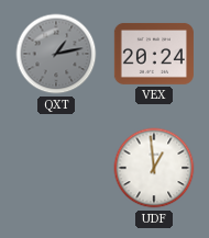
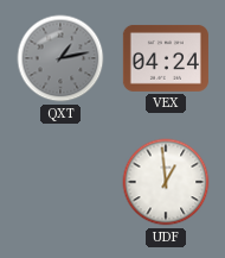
VEX: 20:24 -> 04:24
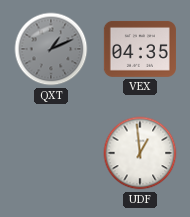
QXT: 1:13 -> 1:11
VEX: 04:24 -> 04:35
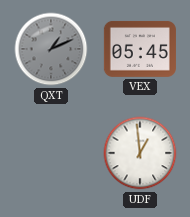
VEX: 04:35 -> 05:45
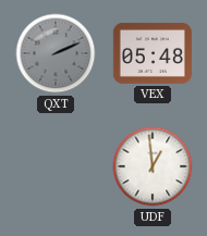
QXT: 1:11 -> 2:11
VEX: 05:45 -> 05:48
